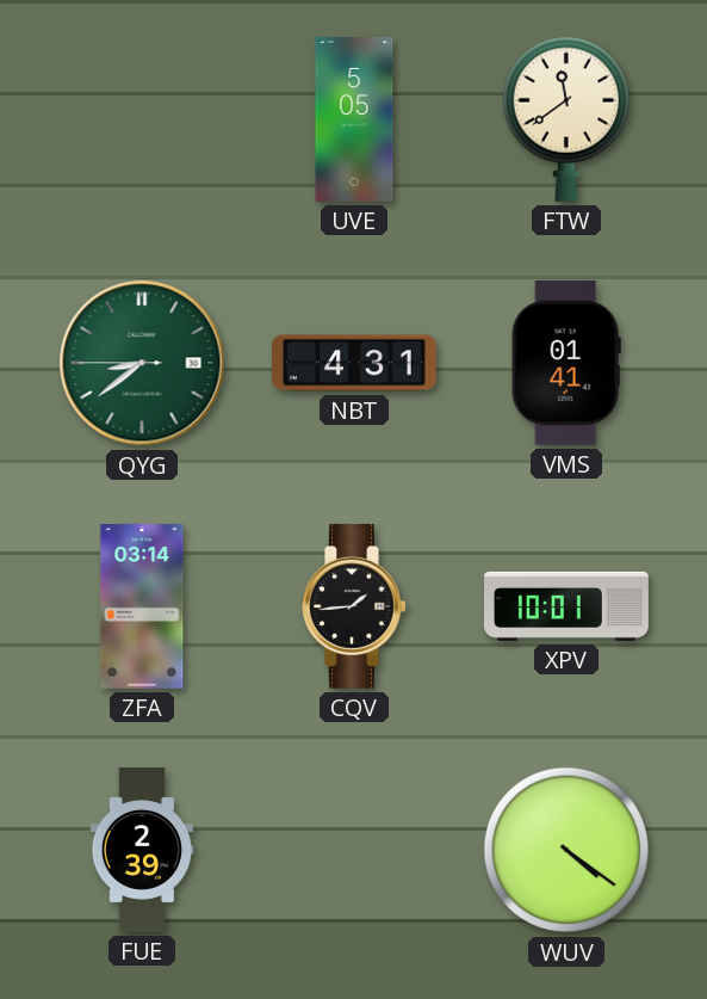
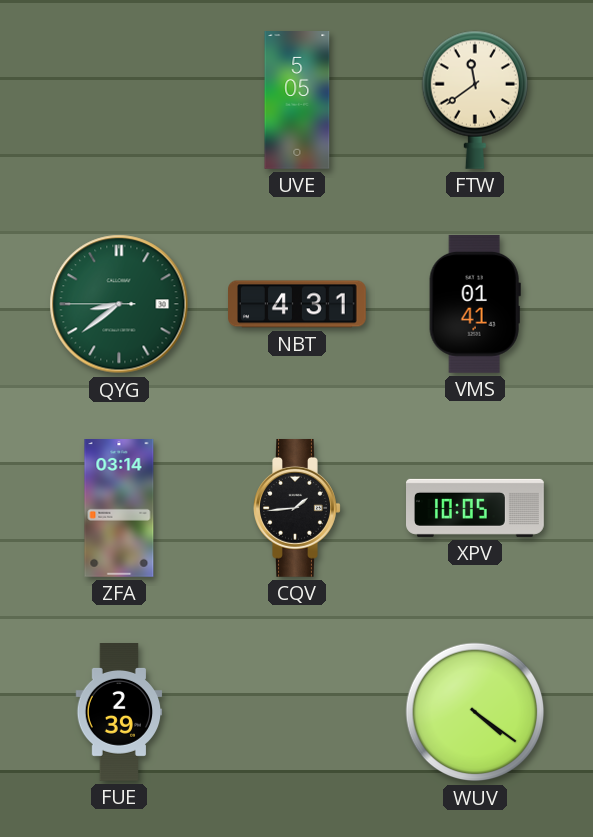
XPV: 10:01 -> 10:05
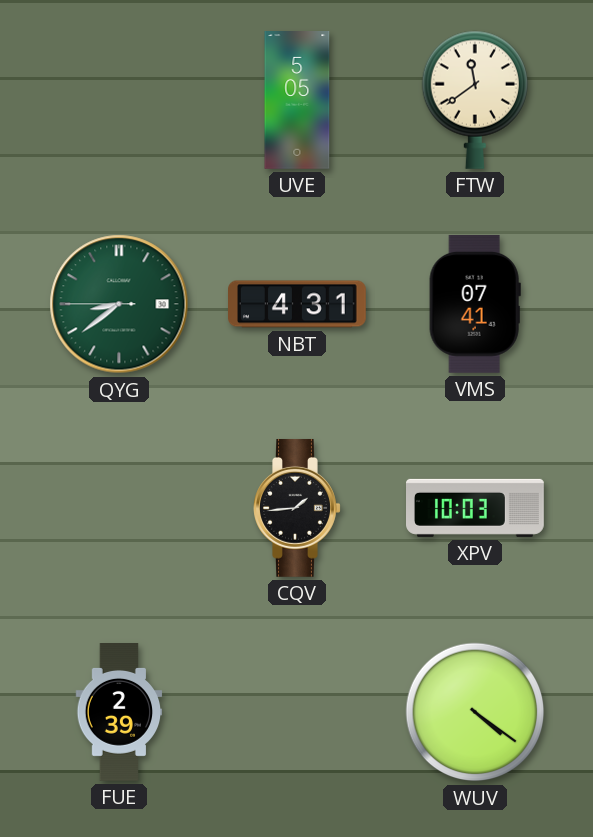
VMS: 01:41 -> 07:41
ZFA: 03:14 -> none
XPV: 10:05 -> 10:03
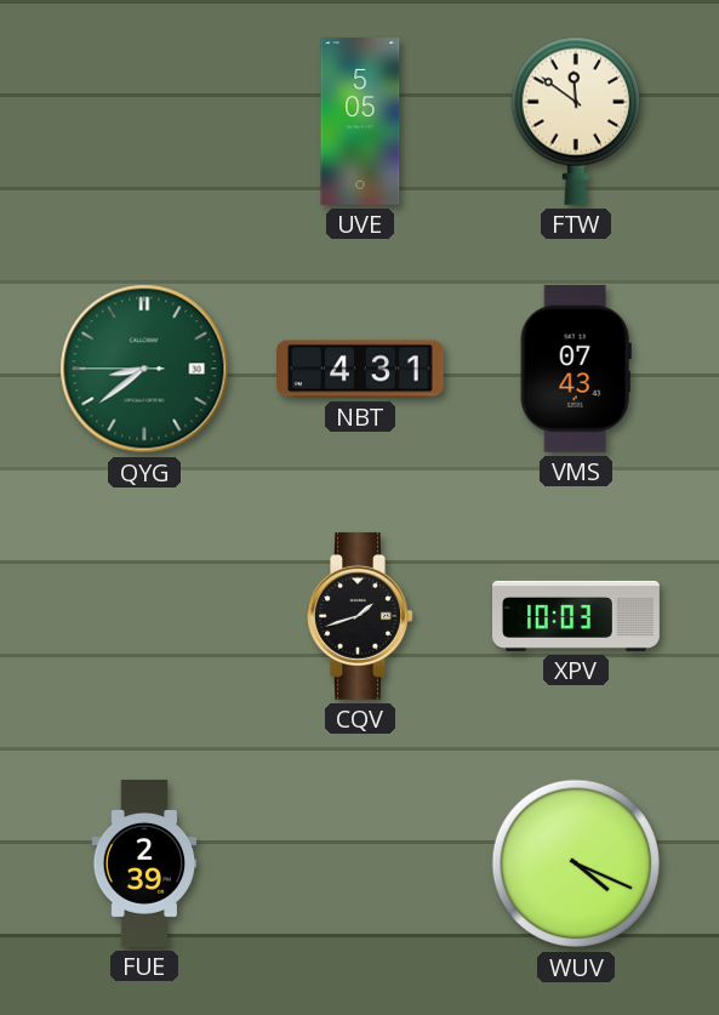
FTW: 11:39 -> 11:51
VMS: 07:41 -> 07:43
CQV: 1:44 -> 1:42
WUV: 4:21 -> 4:19
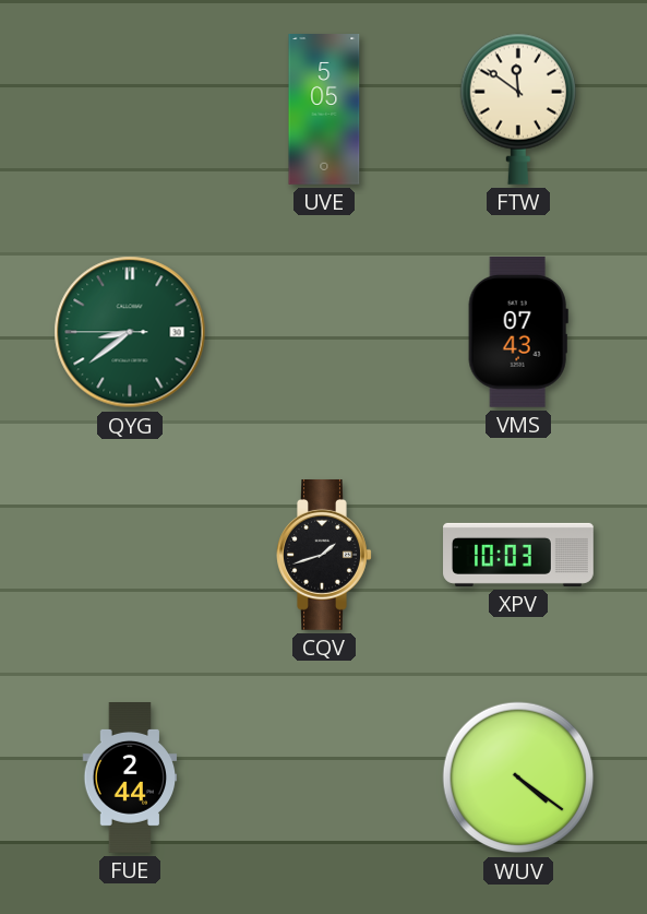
NBT: 4:31 -> none
FUE: 2:39 -> 2:44
WUV: 4:19 -> 4:21
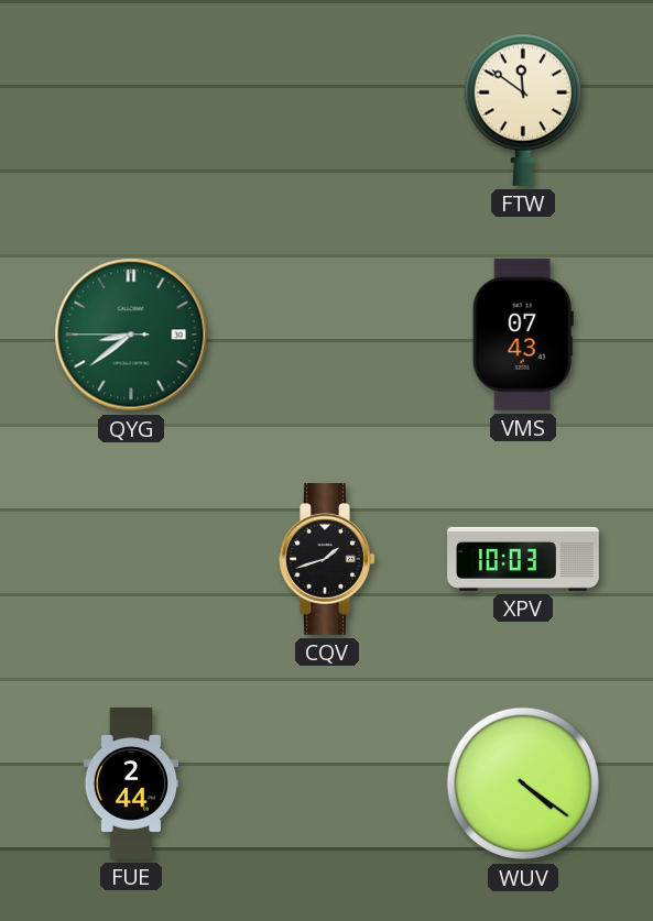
UVE: 5:05 -> none
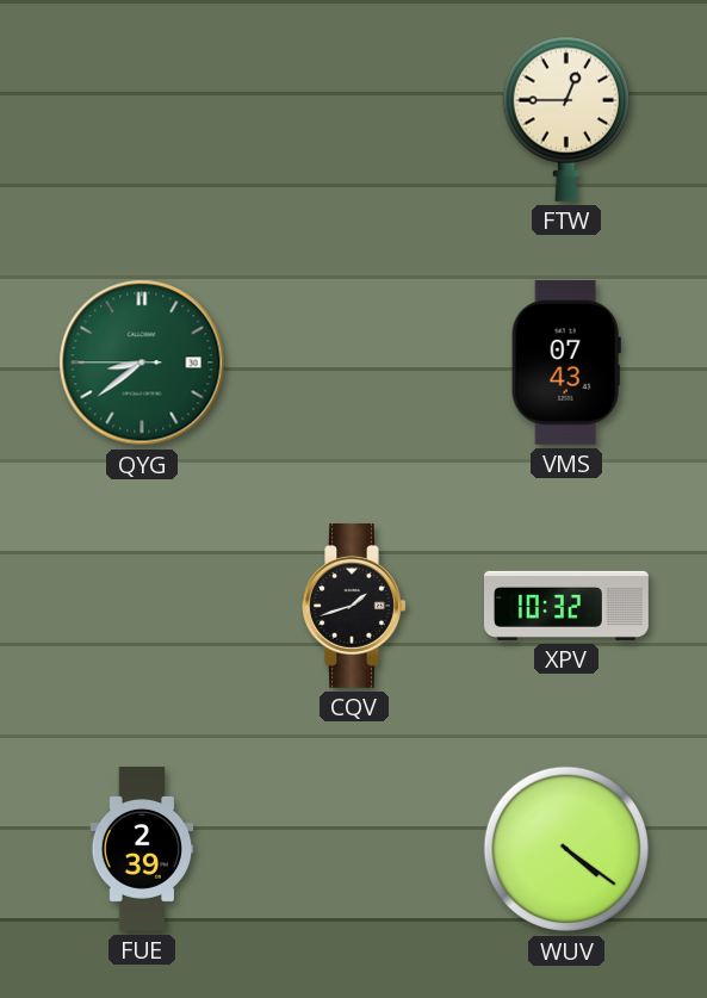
FTW: 11:51 -> 12:45
XPV: 10:03 -> 10:32
FUE: 2:44 -> 2:39
